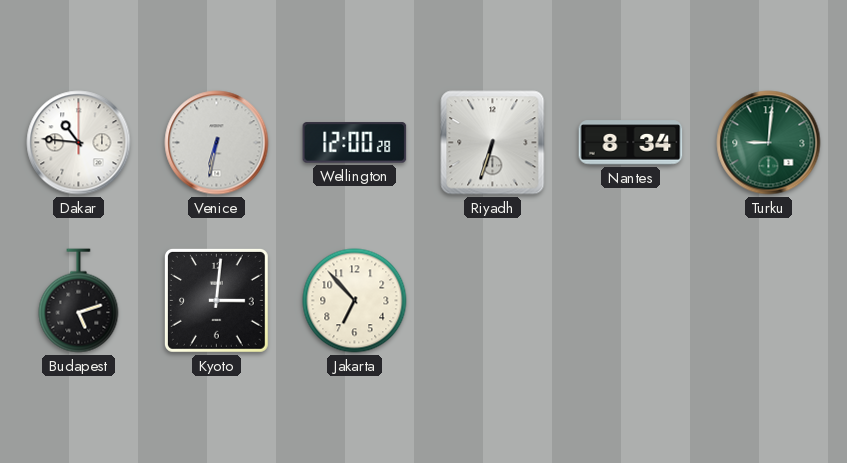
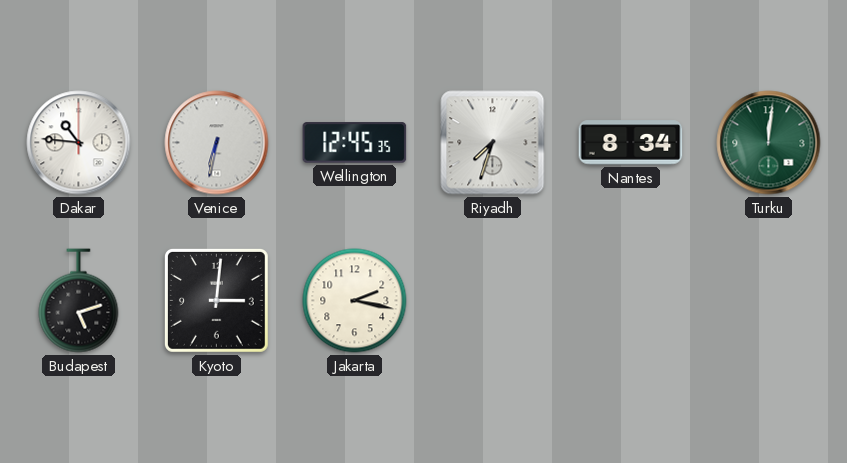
Wellington: 12:00 -> 12:45
Riyadh: 6:33 -> 7:33
Turku: 9:01 -> 12:01
Jakarta: 6:53 -> 2:17
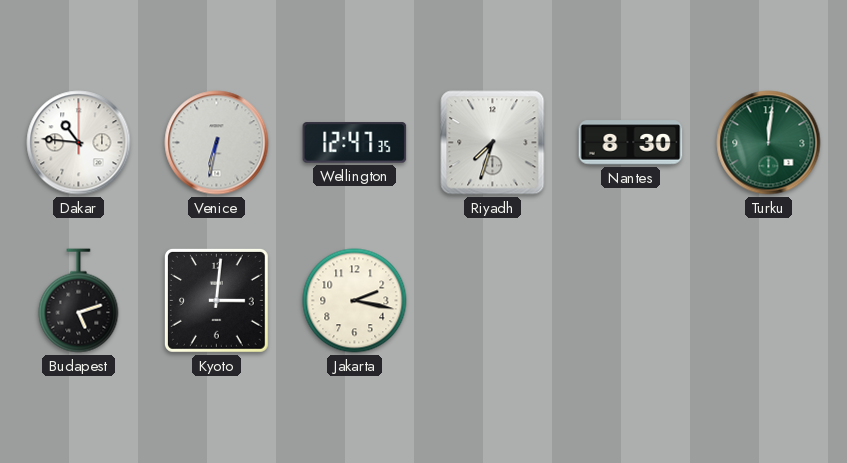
Wellington: 12:45 -> 12:47
Nantes: 8:34 -> 8:30
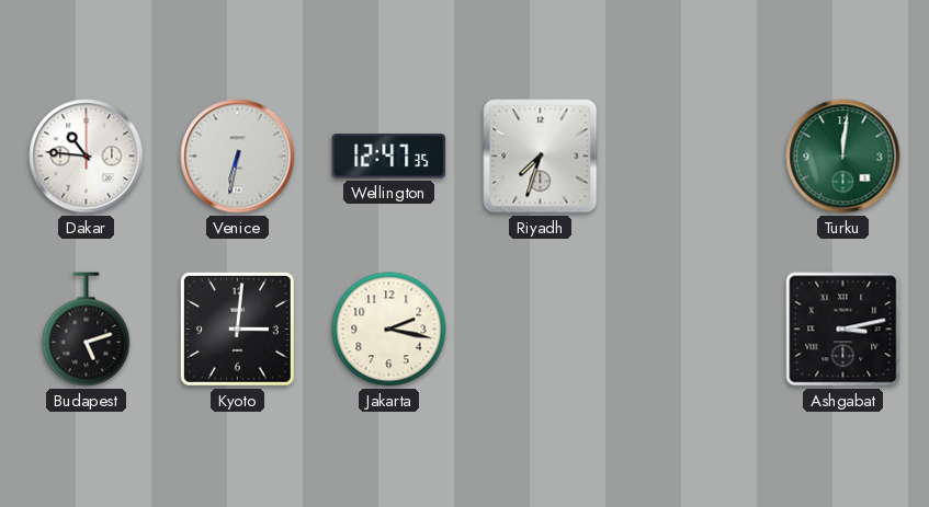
Nantes: 8:30 -> none
Ashgabat: none -> 3:13
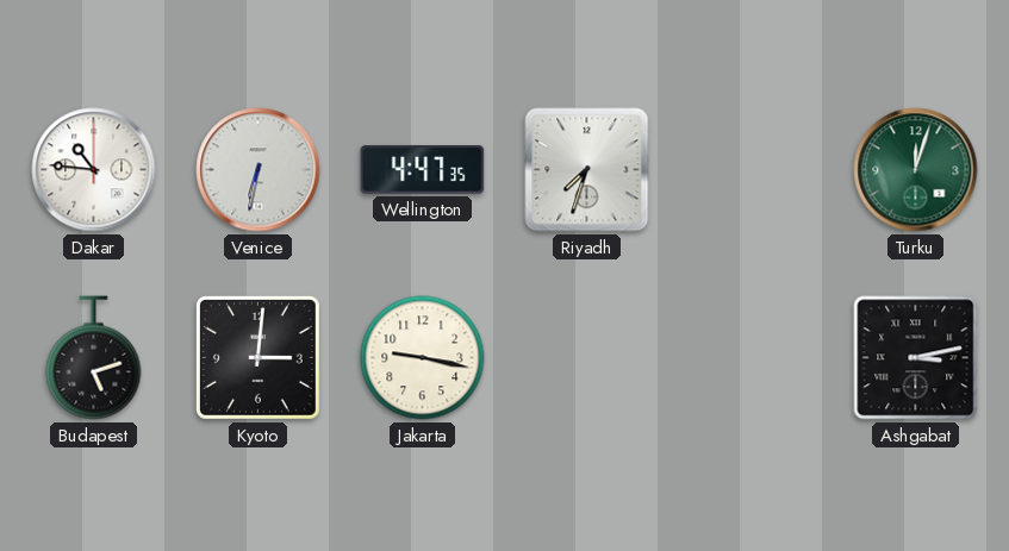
Wellington: 12:47 -> 4:47
Turku: 12:01 -> 12:03
Jakarta: 2:17 -> 9:17
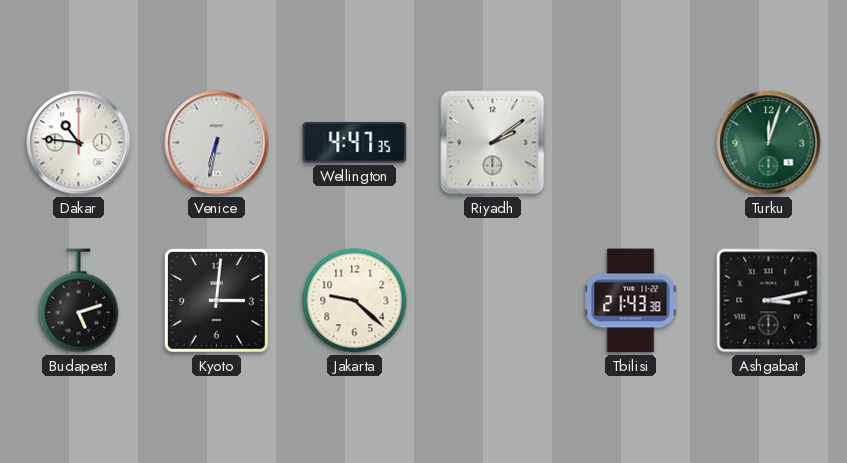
Riyadh: 7:33 -> 2:09
Jakarta: 9:17 -> 9:22
Tbilisi: none -> 21:43
